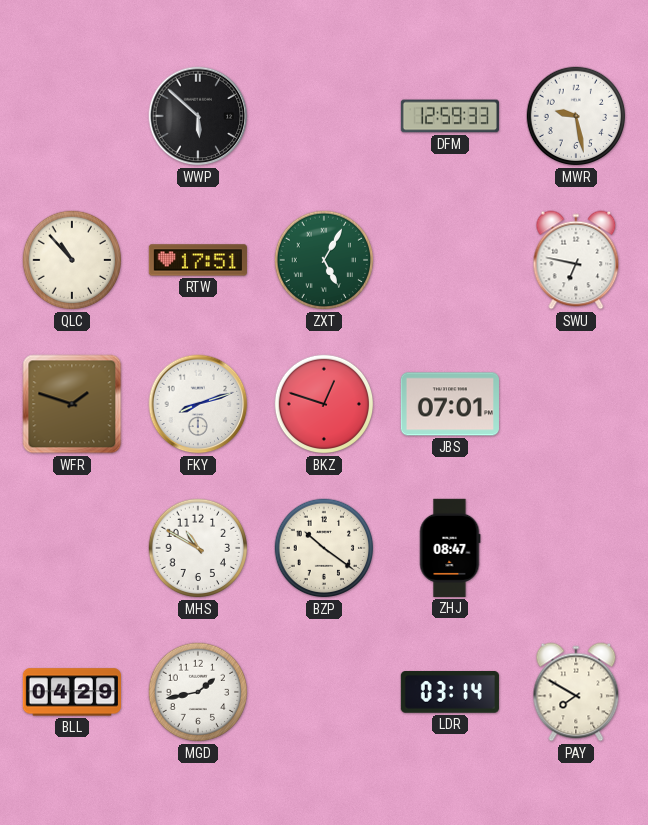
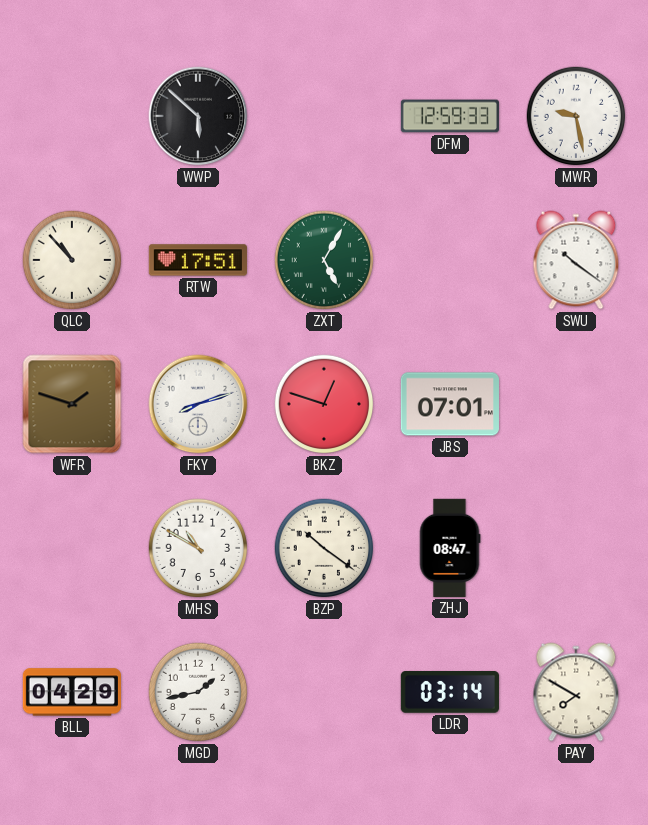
SWU: 6:47 -> 10:21
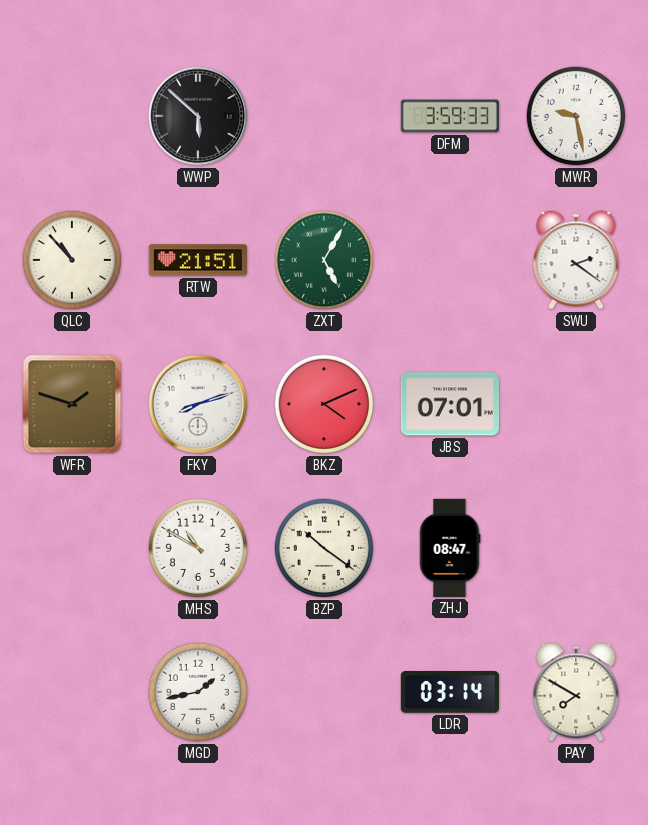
DFM: 12:59 -> 3:59
RTW: 17:51 -> 21:51
SWU: 10:21 -> 2:21
BKZ: 12:48 -> 4:11
BLL: 04:29 -> none
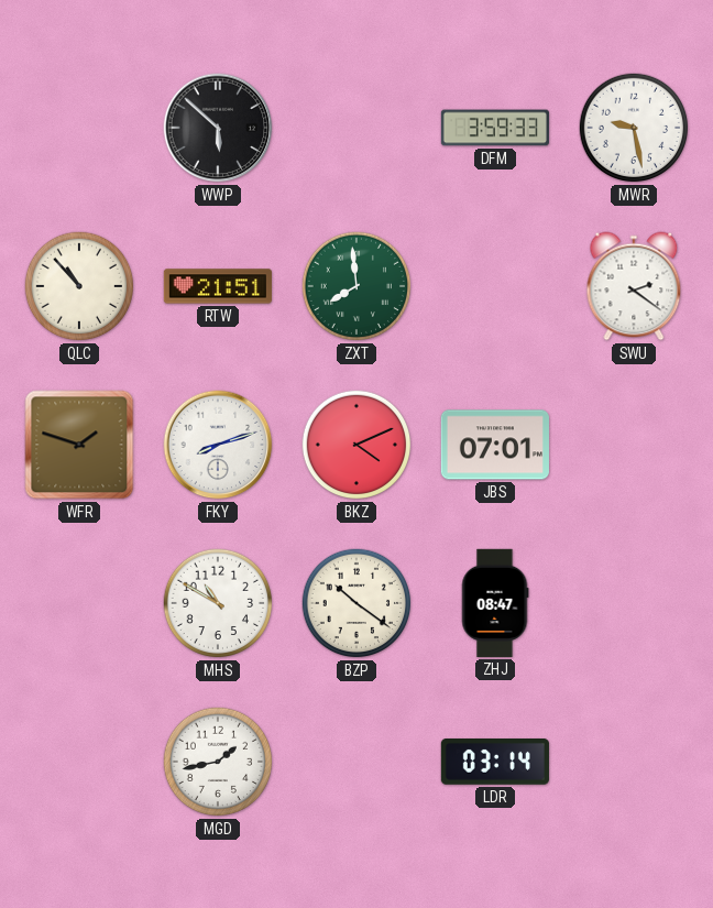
ZXT: 5:05 -> 7:59
PAY: 7:50 -> none
